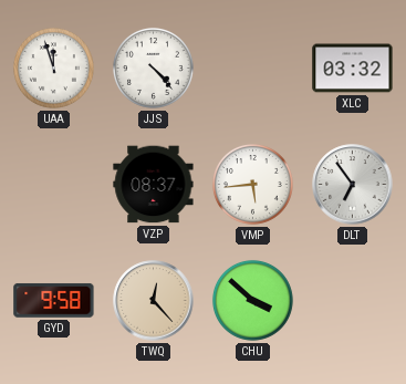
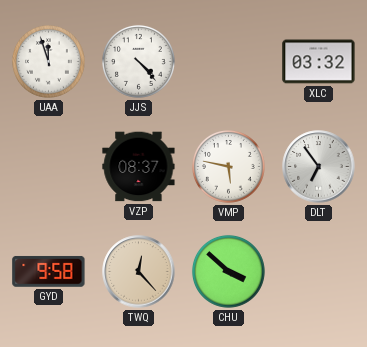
VMP: 5:44 -> 5:47
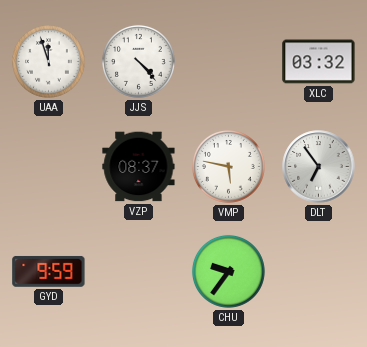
GYD: 9:58 -> 9:59
TWQ: 12:23 -> none
CHU: 3:52 -> 9:36
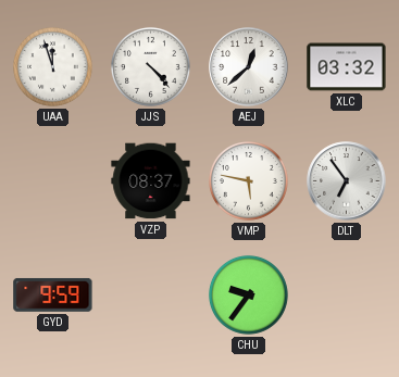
AEJ: none -> 12:38
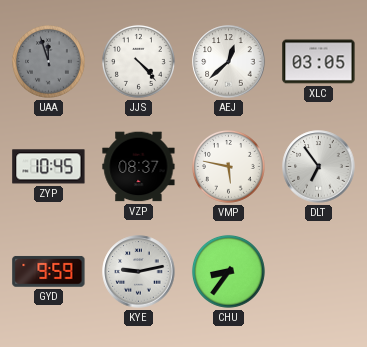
UAA dial: white -> grey
XLC: 03:32 -> 03:05
ZYP: none -> 10:45
KYE: none -> 9:13
CHU: 9:36 -> 8:36
